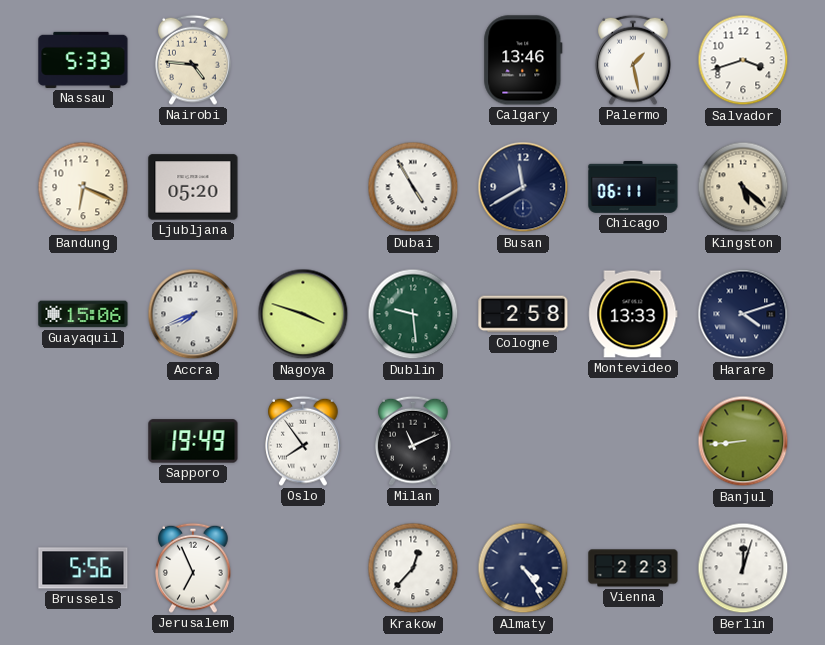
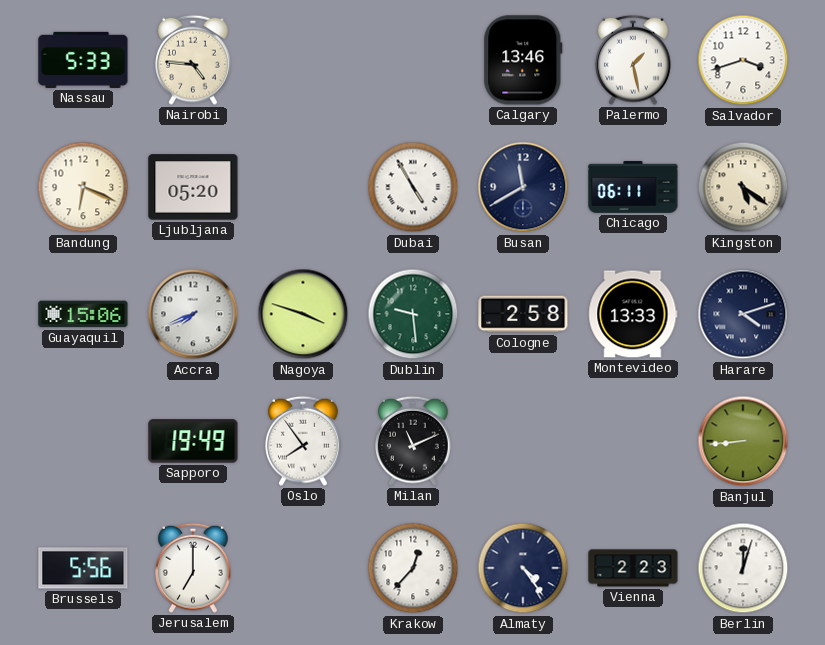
Kingston: 5:22 -> 5:21
Jerusalem: 6:56 -> 7:00
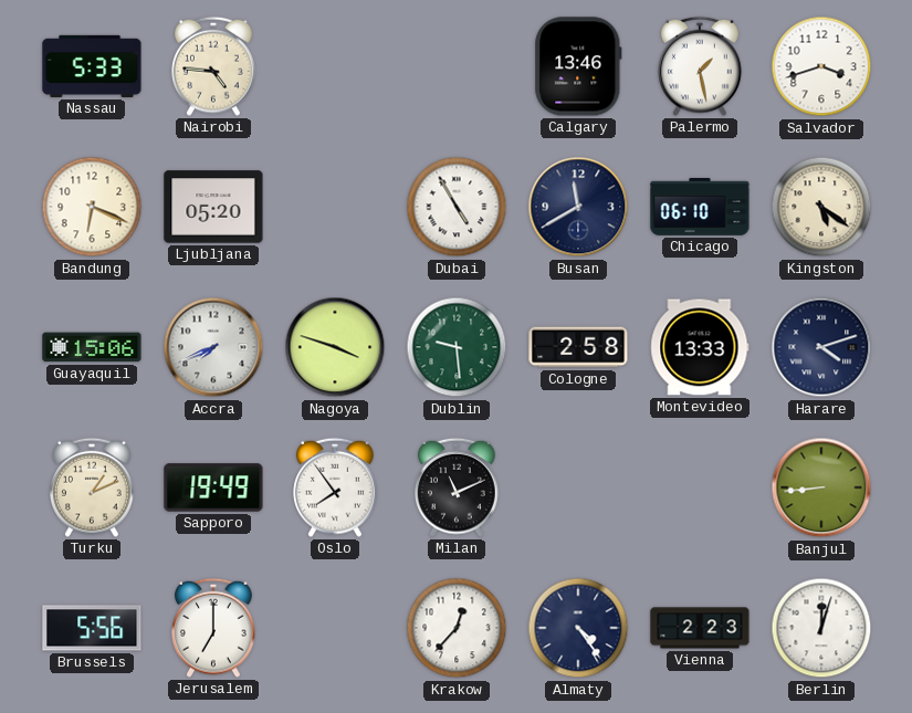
Chicago: 06:11 -> 06:10
Turku: none -> 1:11
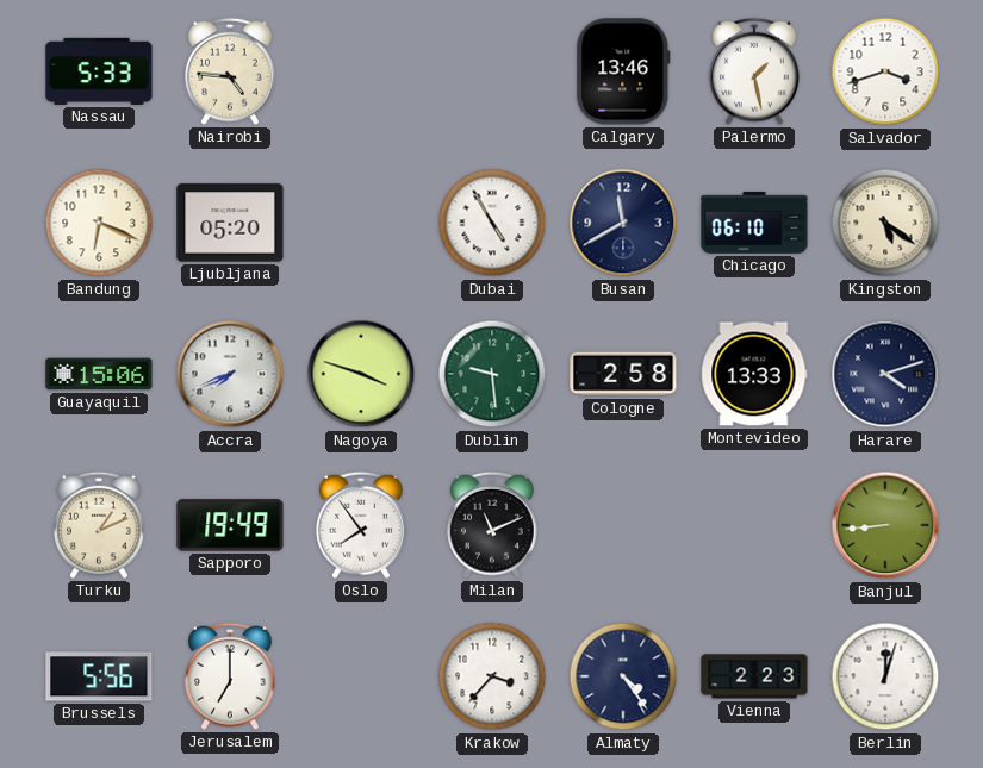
Krakow: 12:37 -> 3:37
